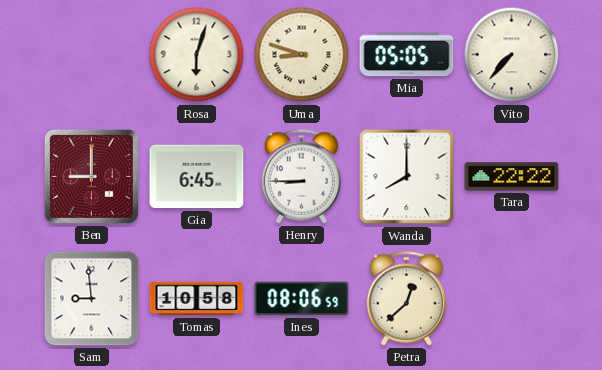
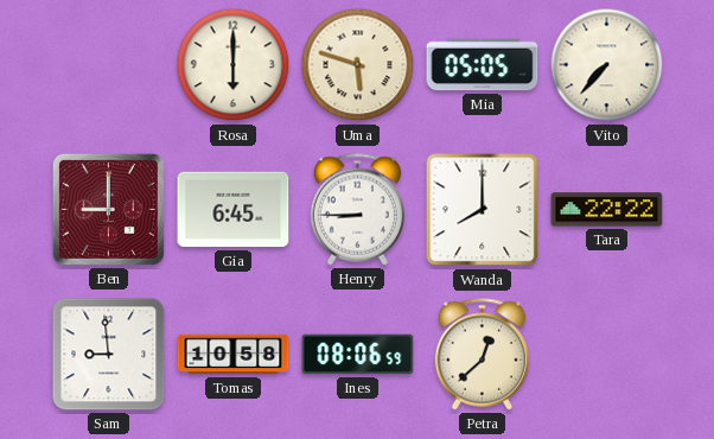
Rosa: 6:03 -> 6:00
Uma: 8:48 -> 5:48
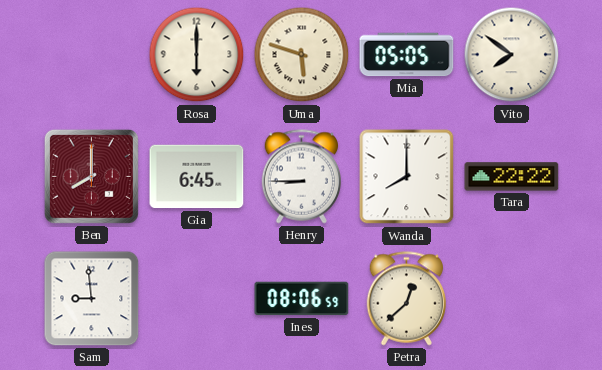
Vito: 7:37 -> 7:51
Ben: 9:00 -> 8:00
Tomas: 10:58 -> none
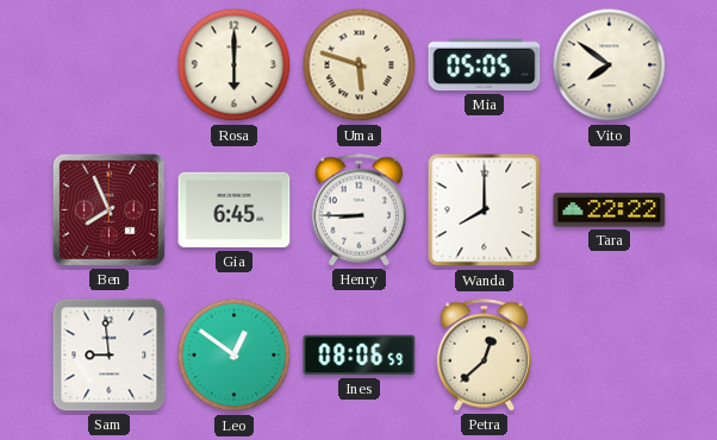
Ben: 8:00 -> 7:56
Leo: none -> 12:51
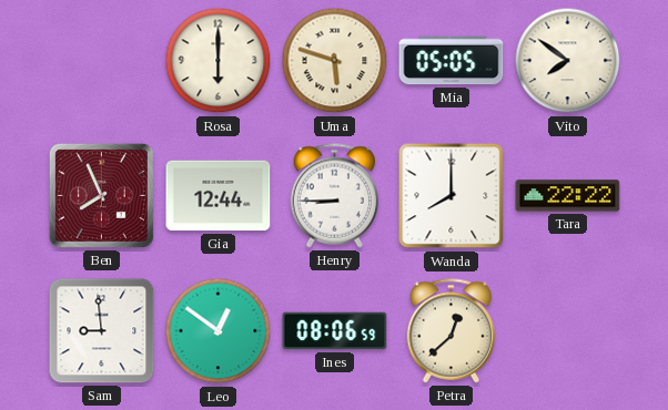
Gia: 6:45 -> 12:44
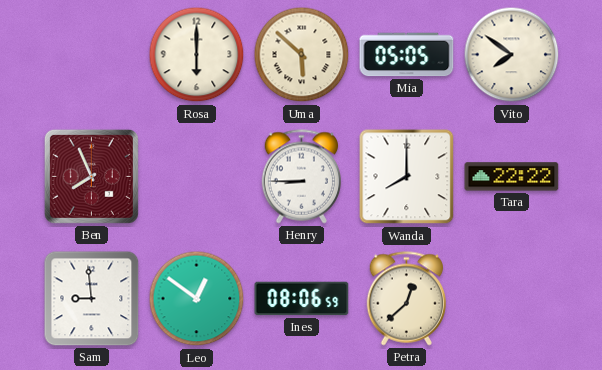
Uma: 5:48 -> 5:52
Gia: 12:44 -> none
